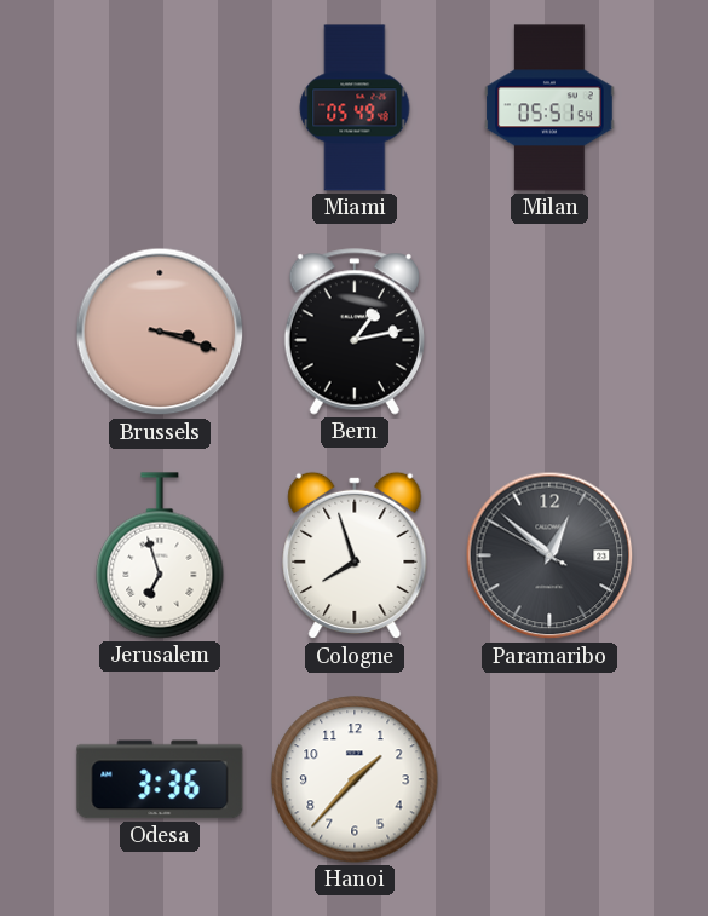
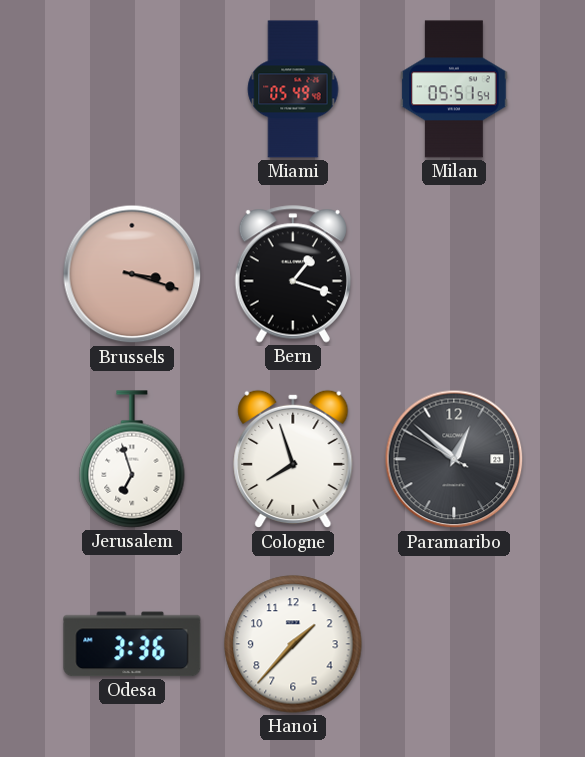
Bern: 1:13 -> 1:18
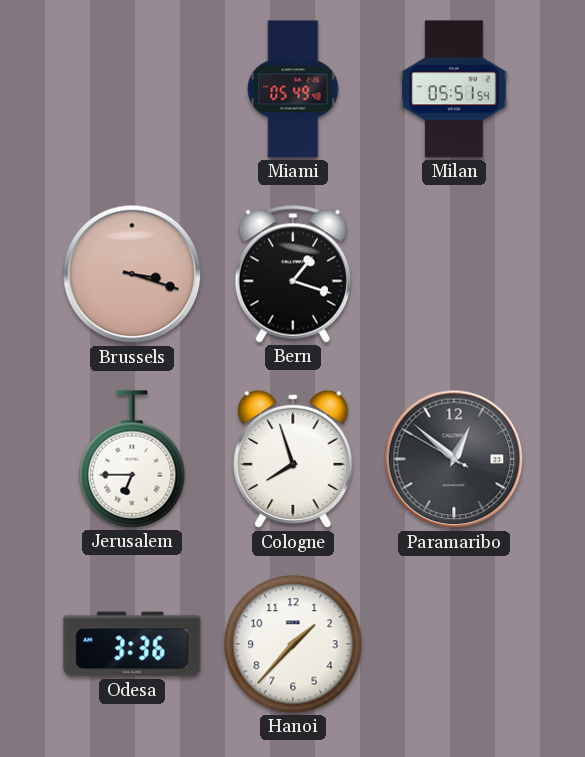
Jerusalem: 6:57 -> 6:45
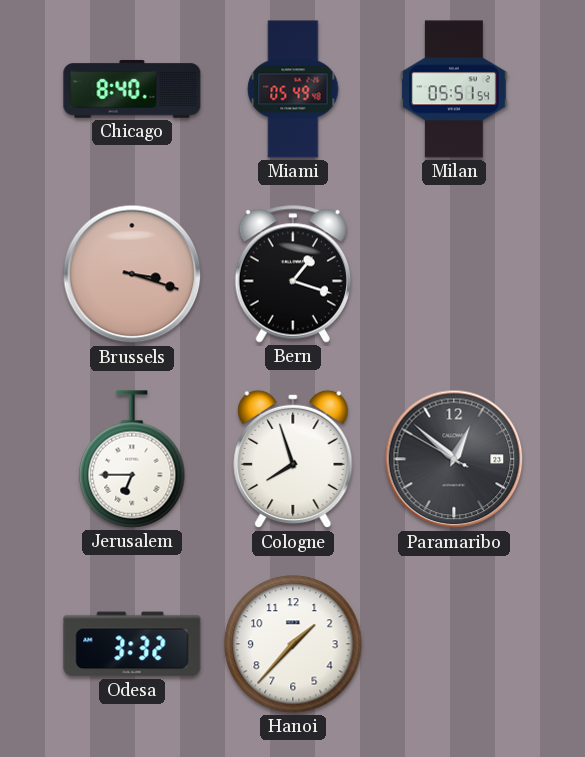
Chicago: none -> 8:40
Odesa: 3:36 -> 3:32
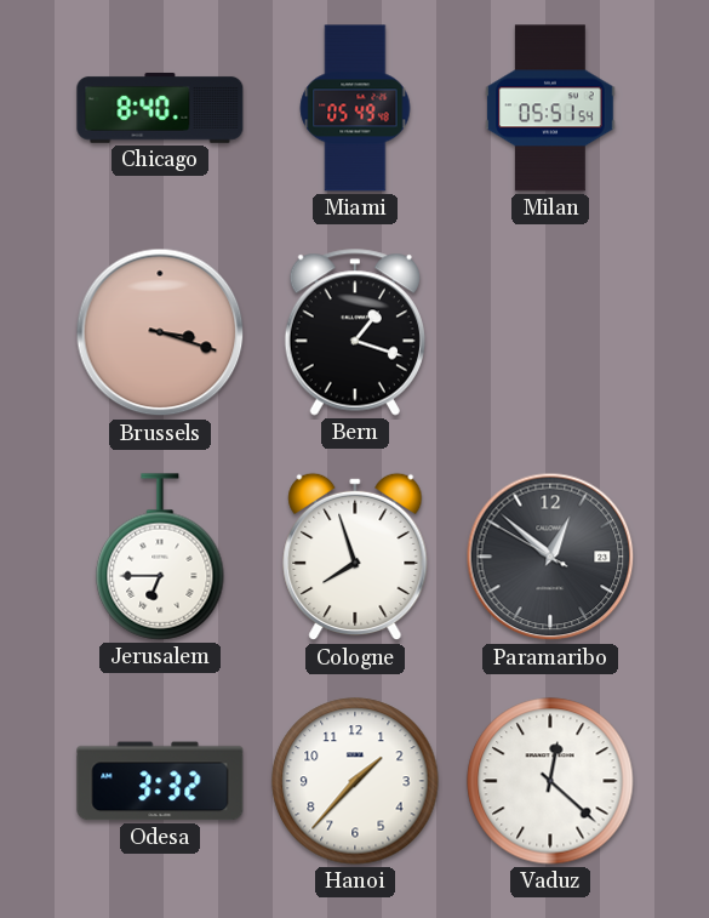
Vaduz: none -> 12:22
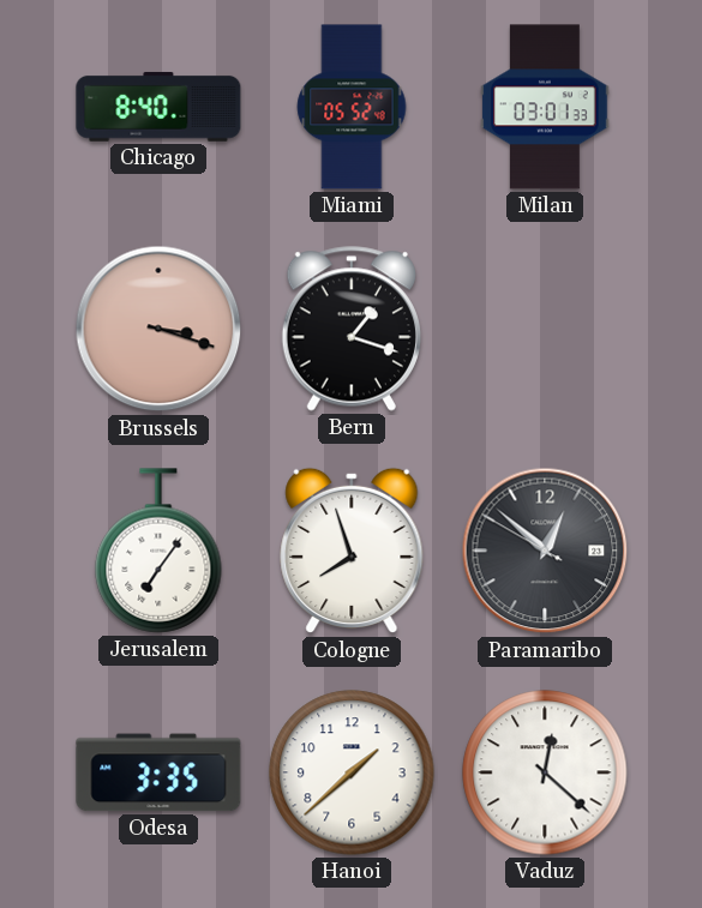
Miami: 05:49 -> 05:52
Milan: 05:51 -> 03:01
Jerusalem: 6:45 -> 7:06
Odesa: 3:32 -> 3:35
Hanoi: 1:37 -> 1:38
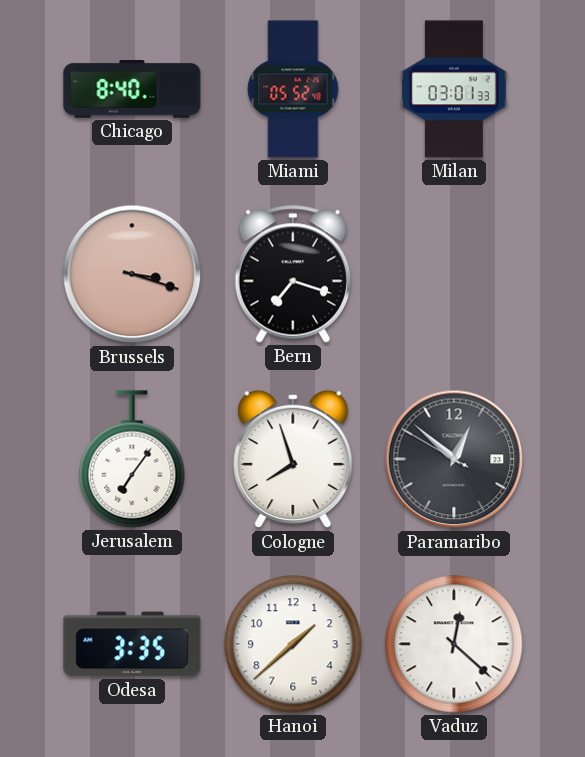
Bern: 1:18 -> 7:18
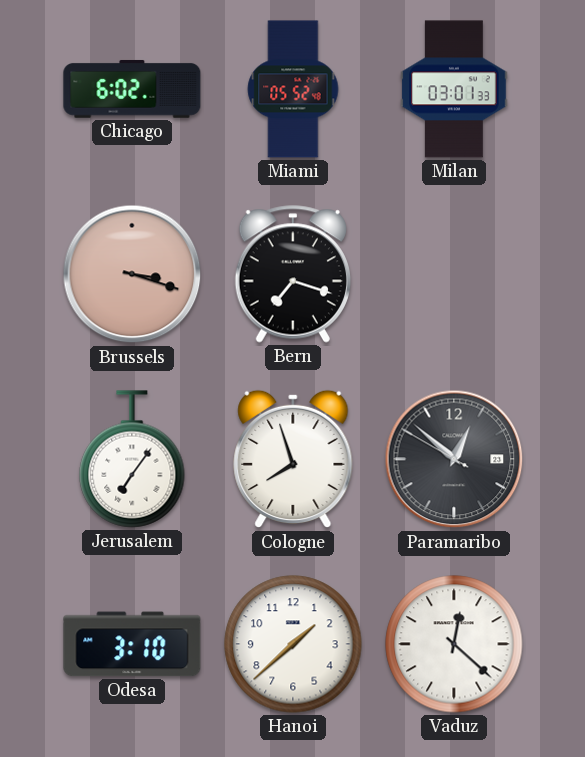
Chicago: 8:40 -> 6:02
Odesa: 3:35 -> 3:10
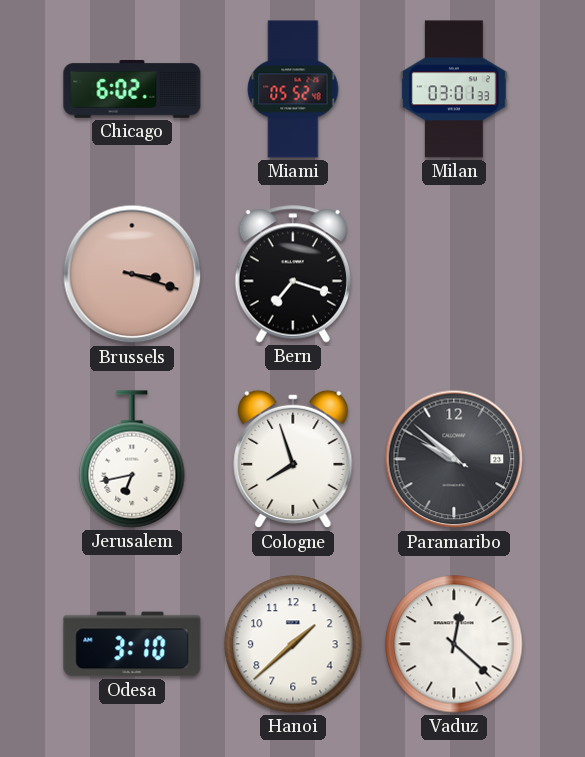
Jerusalem: 7:06 -> 6:43
Paramaribo: 12:51 -> 9:51
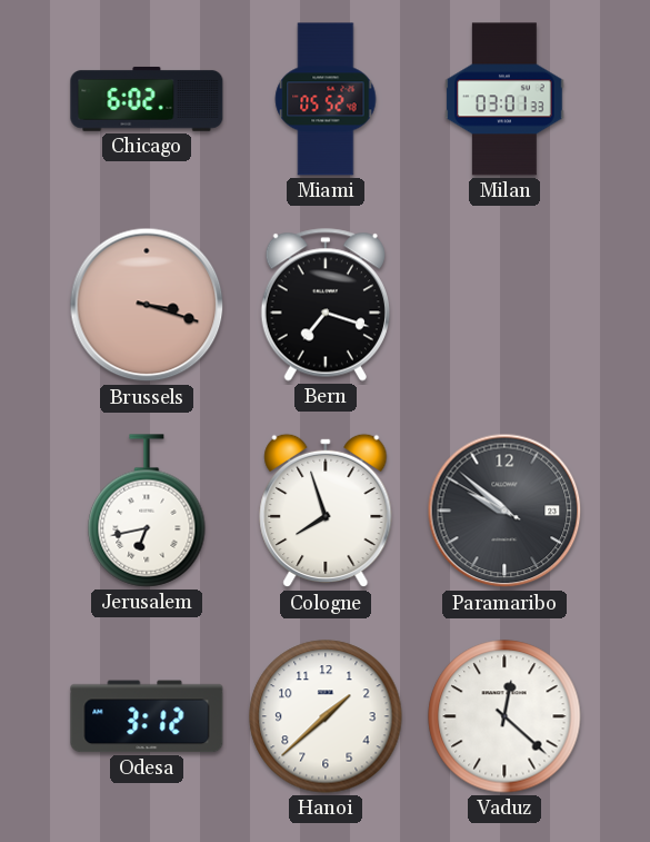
Odesa: 3:10 -> 3:12
